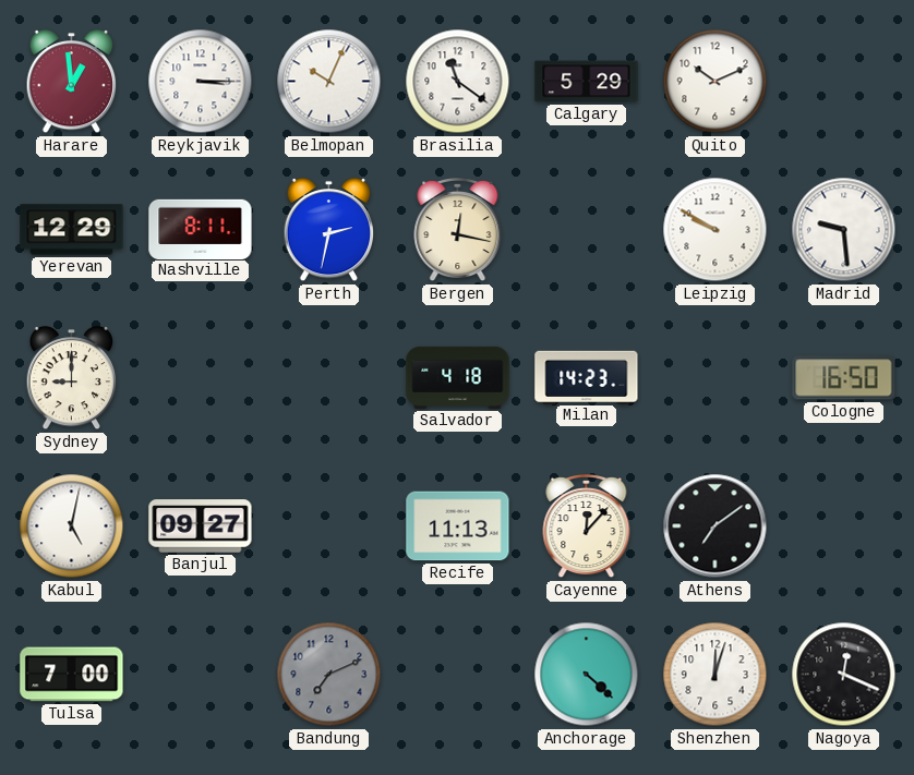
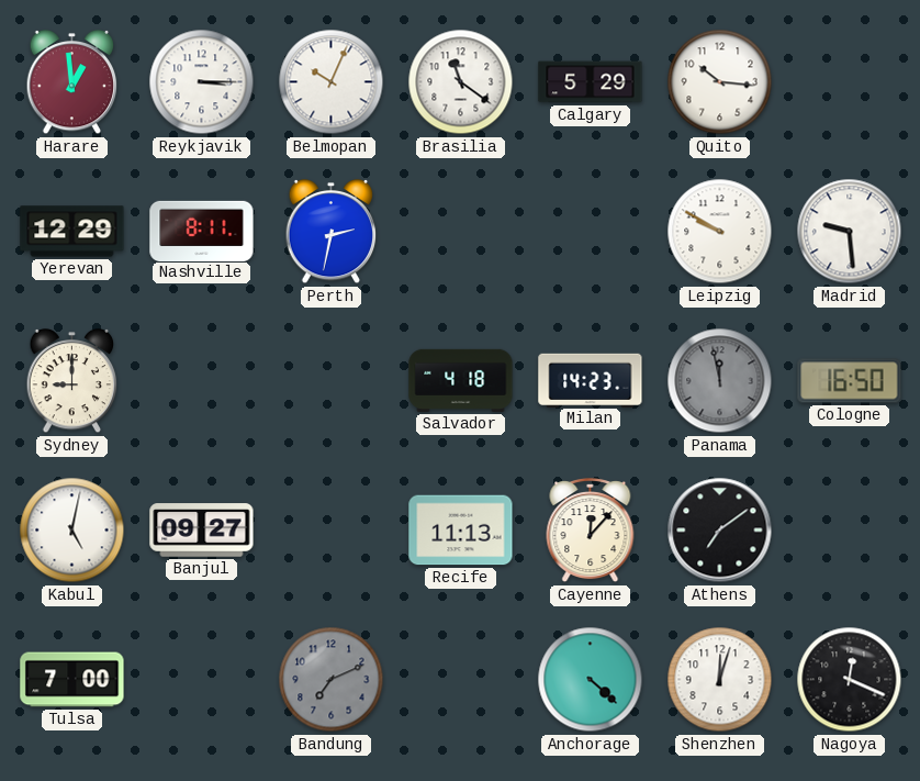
Quito: 10:11 -> 10:16
Bergen: 12:17 -> none
Panama: none -> 11:58
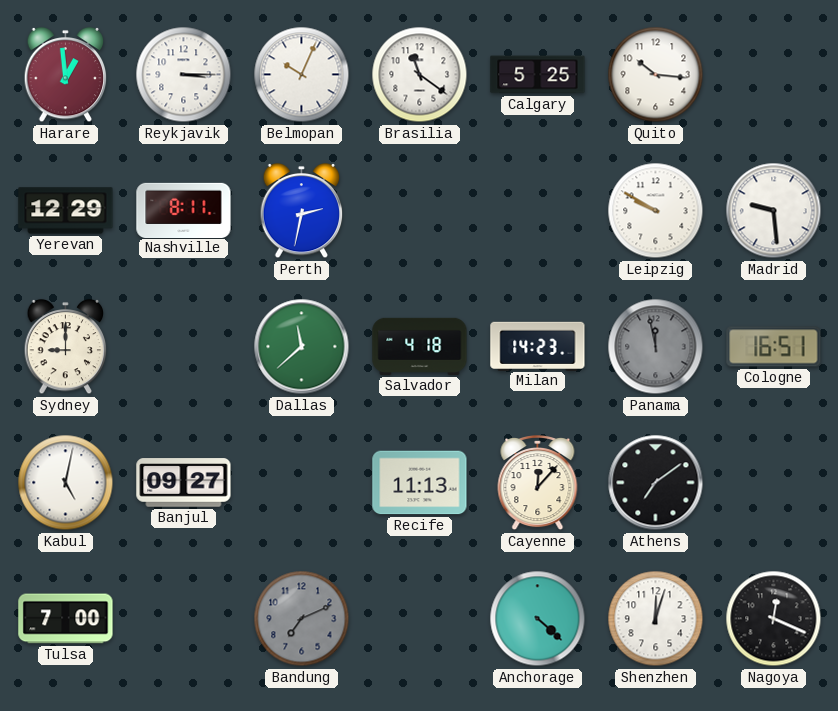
Calgary: 5:29 -> 5:25
Dallas: none -> 11:38
Cologne: 16:50 -> 16:51
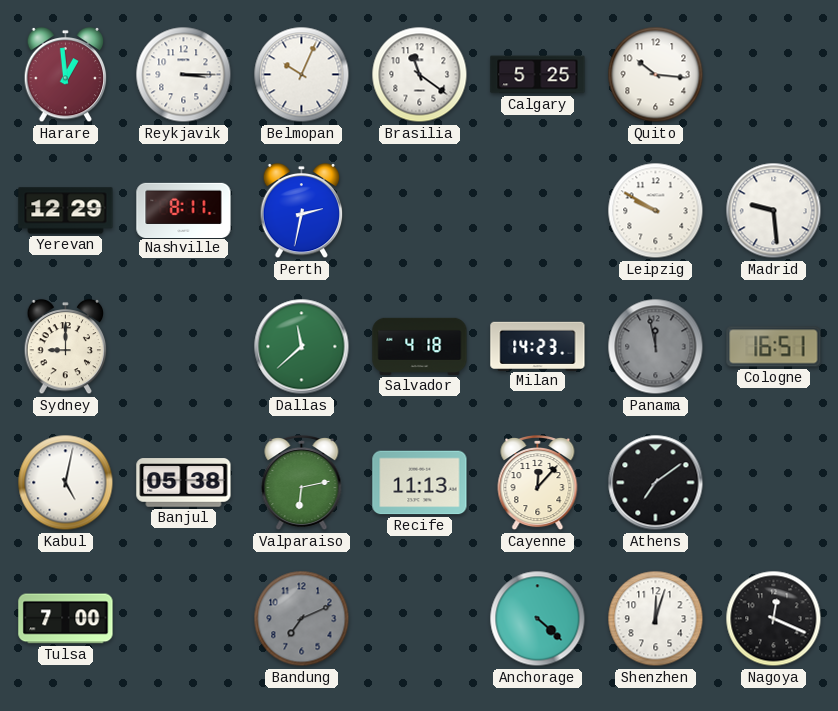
Banjul: 09:27 -> 05:38
Valparaiso: none -> 6:13
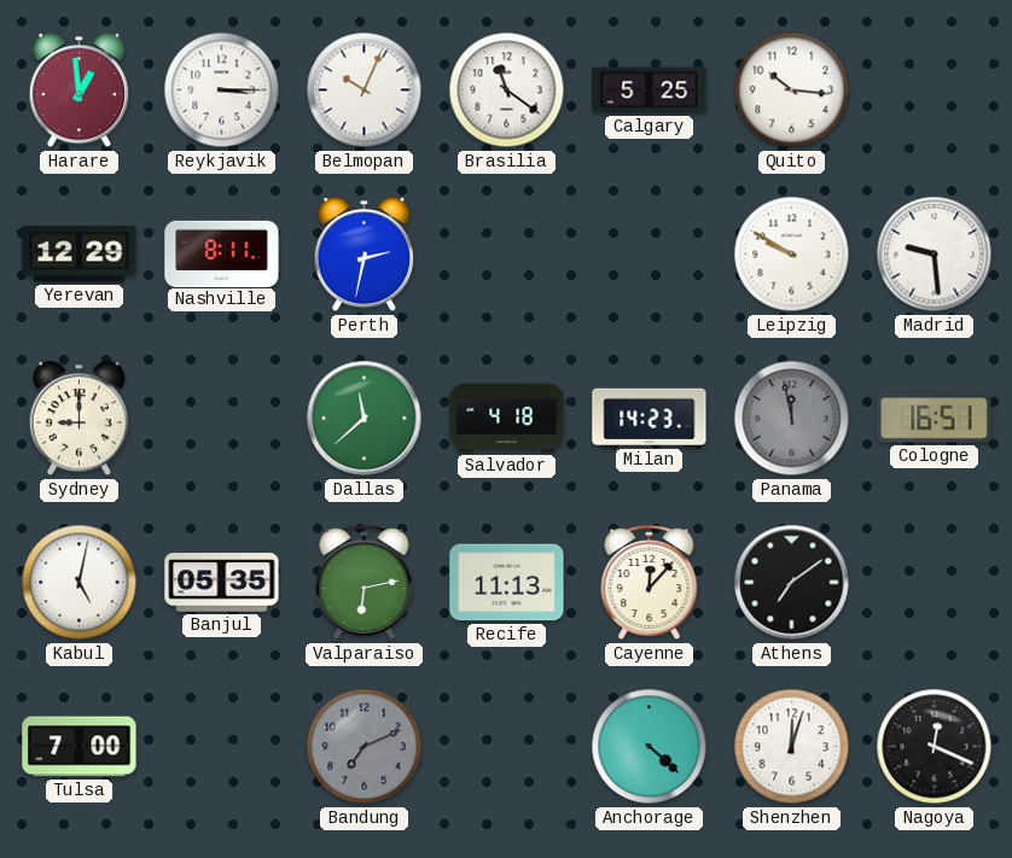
Banjul: 05:38 -> 05:35
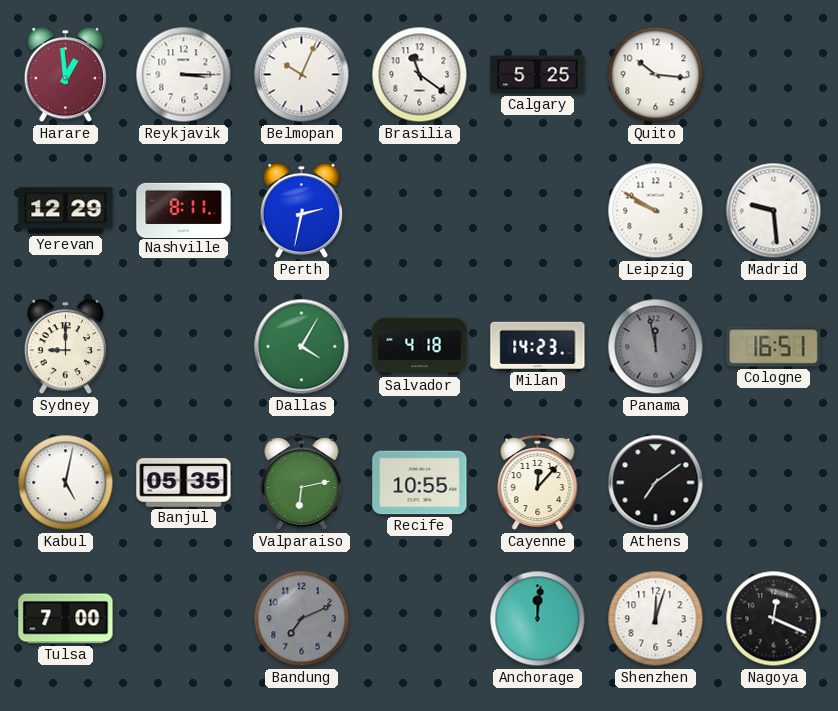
Dallas: 11:38 -> 4:05
Recife: 11:13 -> 10:55
Anchorage: 4:22 -> 12:01
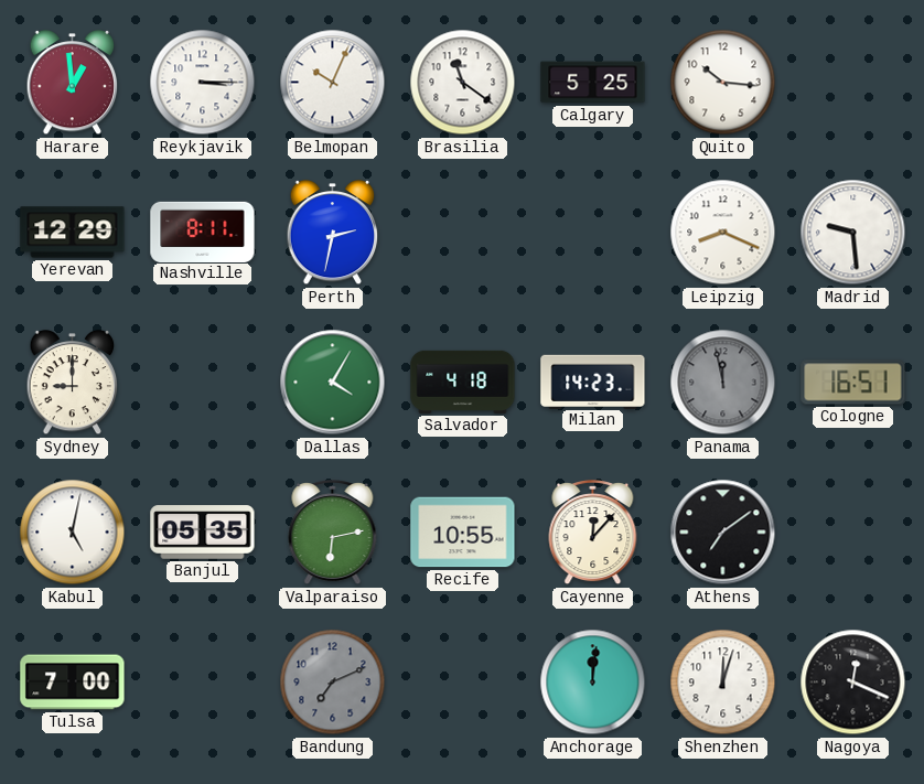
Leipzig: 9:50 -> 8:19
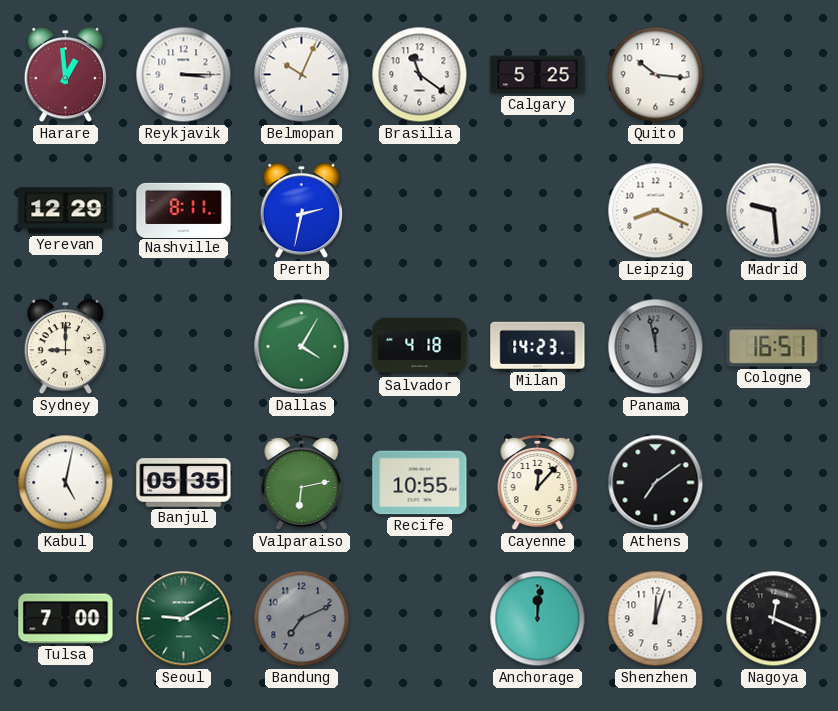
Seoul: none -> 9:10
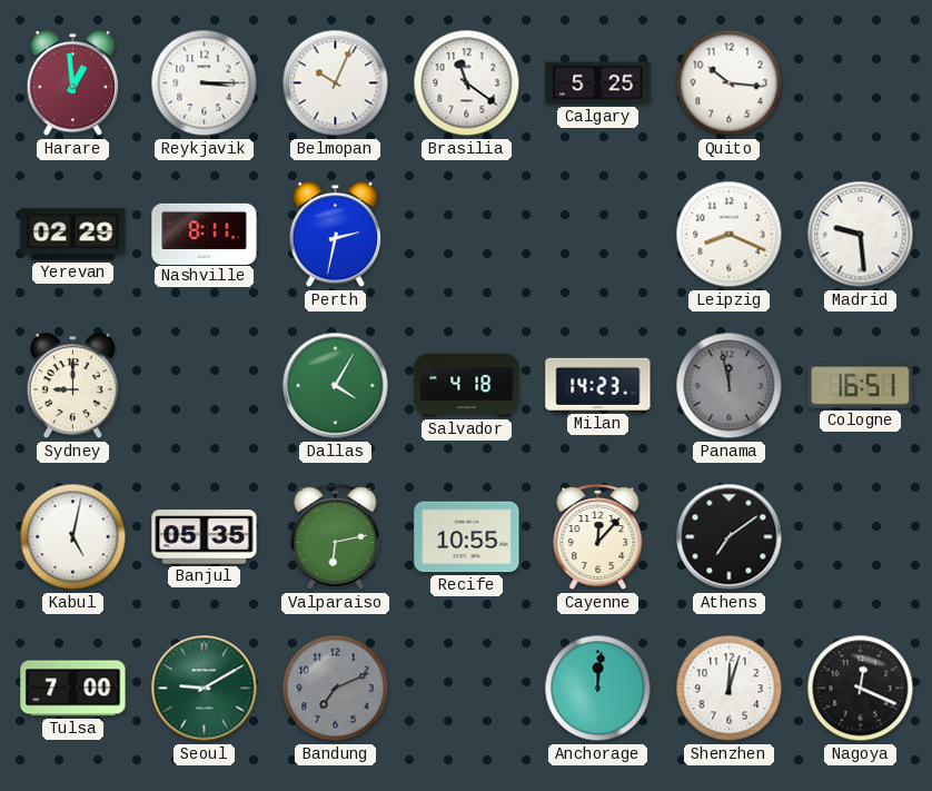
Yerevan: 12:29 -> 02:29
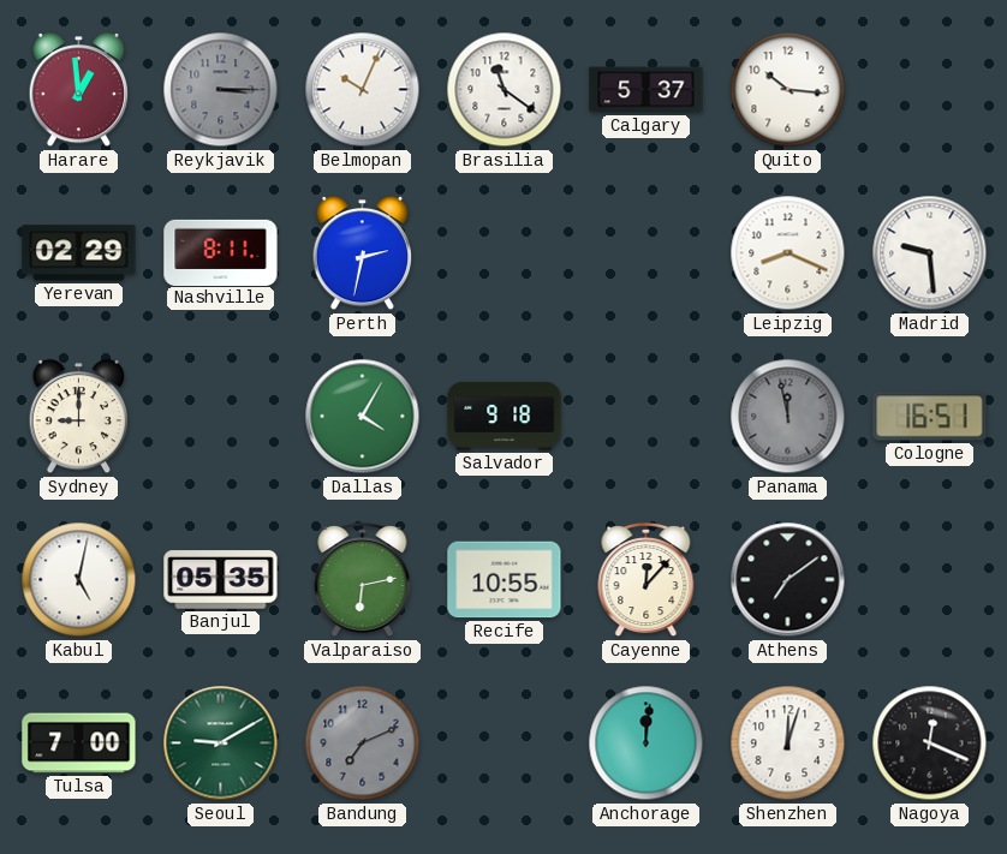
Reykjavik dial: white -> grey
Calgary: 5:25 -> 5:37
Salvador: 4:18 -> 9:18
Milan: 14:23 -> none
